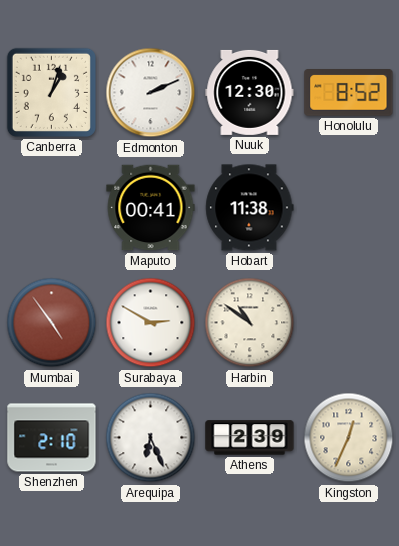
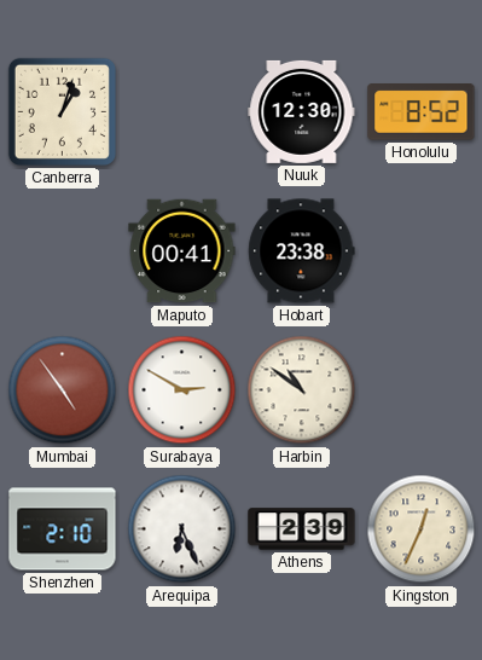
Edmonton: 2:11 -> none
Hobart: 11:38 -> 23:38
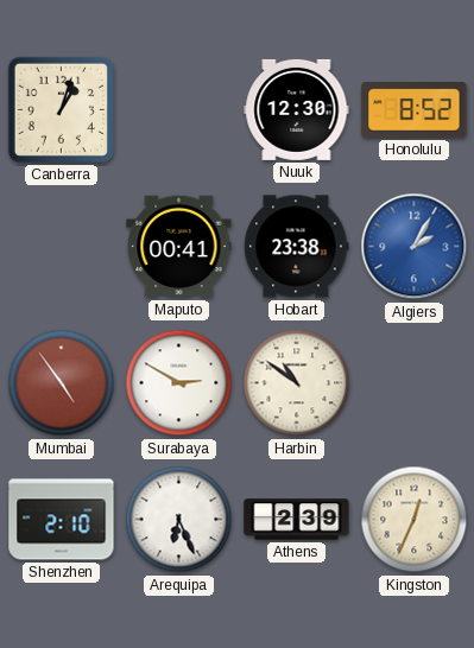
Algiers: none -> 2:05
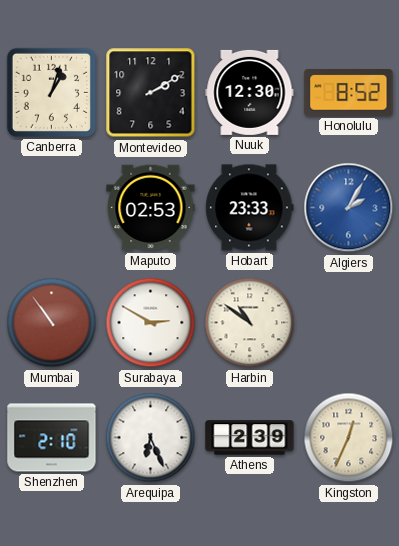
Montevideo: none -> 2:10
Maputo: 00:41 -> 02:53
Hobart: 23:38 -> 23:33
Mumbai: 4:54 -> 10:54
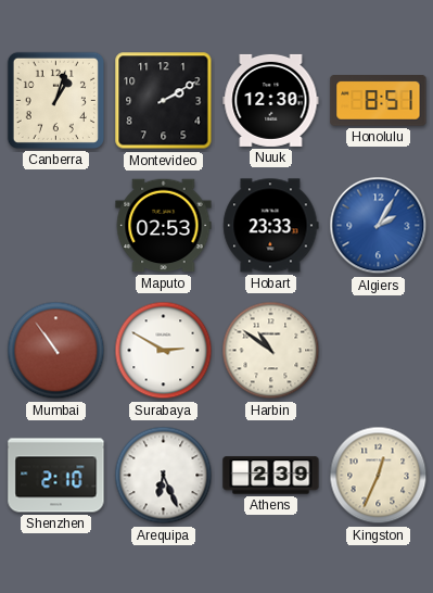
Honolulu: 8:52 -> 8:51
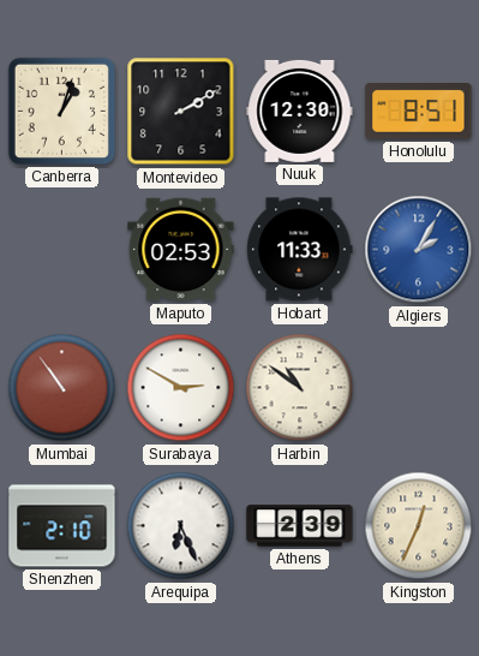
Hobart: 23:33 -> 11:33
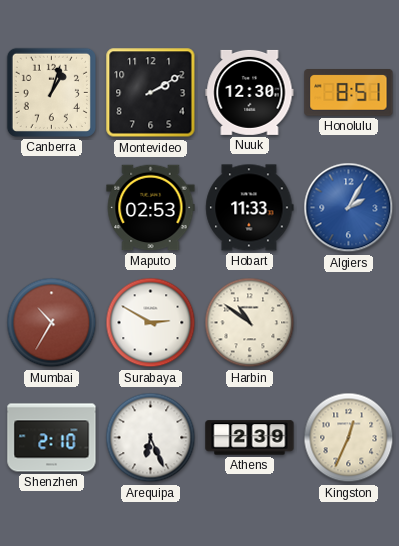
Mumbai: 10:54 -> 10:35
